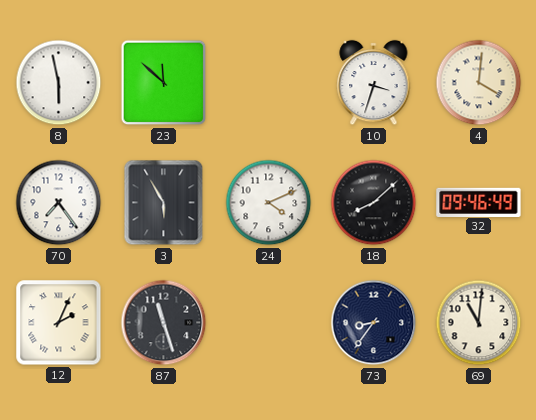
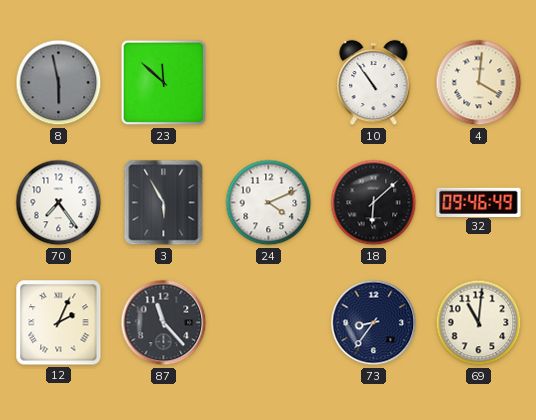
8 dial: white -> grey
10: 3:33 -> 10:54
18: 8:08 -> 6:08
87: 11:27 -> 11:23
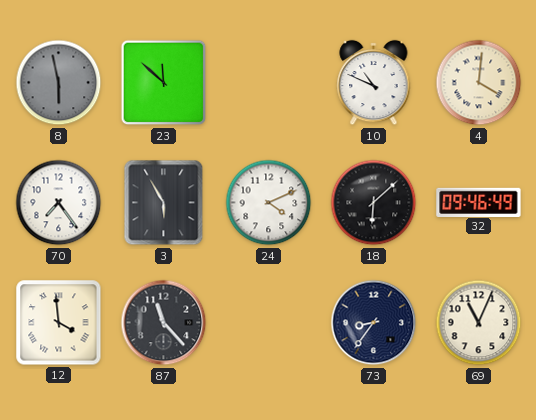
10: 10:54 -> 10:49
12: 2:04 -> 3:59
69: 11:01 -> 11:04
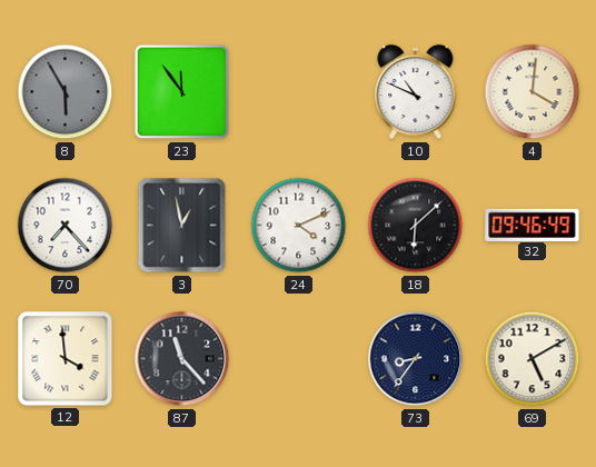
8: 5:58 -> 5:55
23: 11:52 -> 11:54
70: 7:24 -> 7:23
3: 5:55 -> 12:58
69: 11:04 -> 5:10
